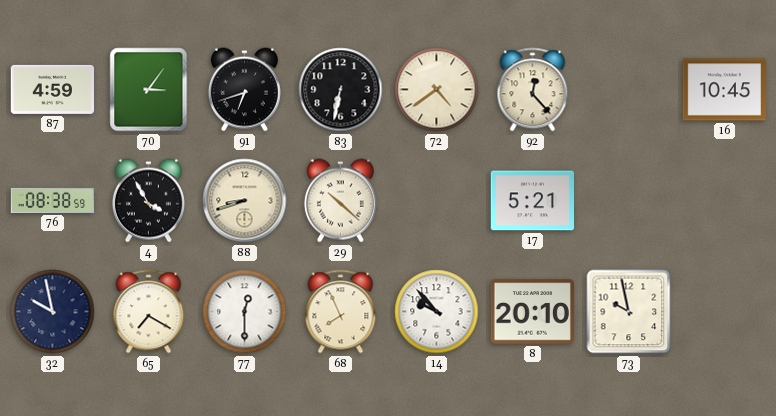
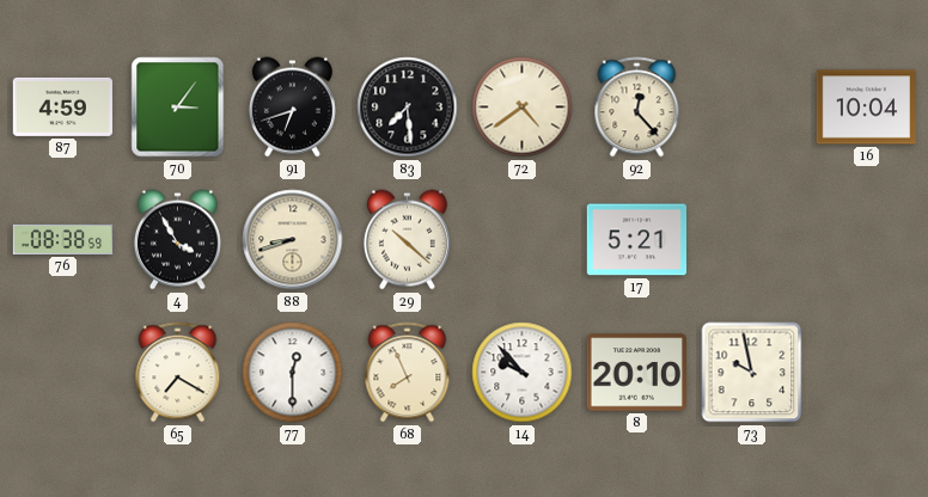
83: 6:32 -> 7:29
16: 10:45 -> 10:04
32: 9:58 -> none
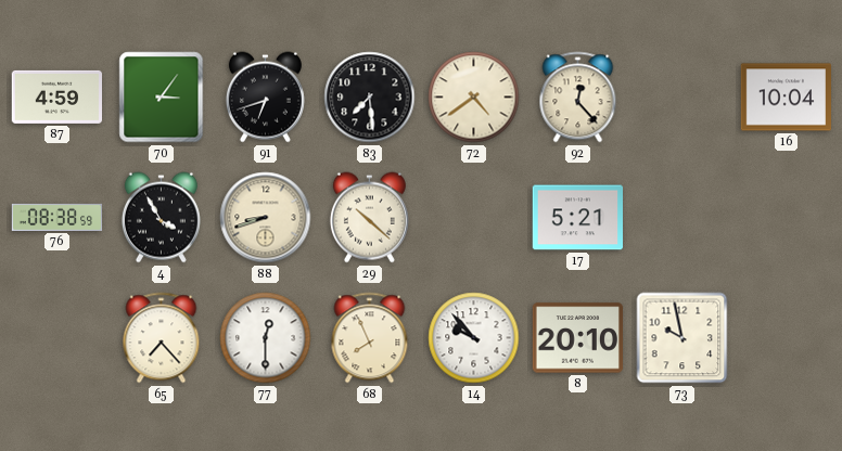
65: 7:20 -> 7:23
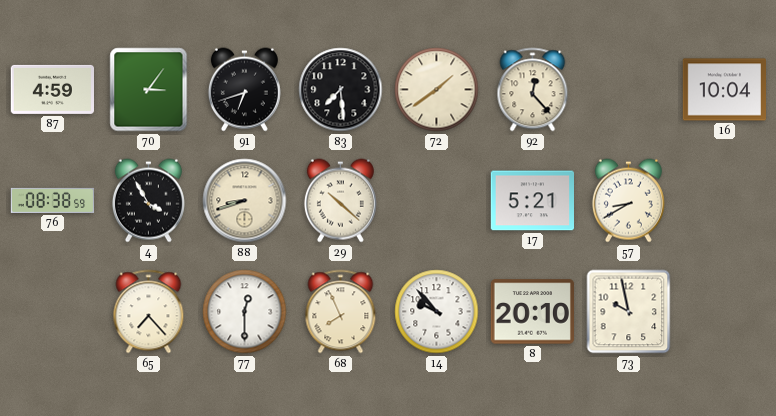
72: 4:39 -> 1:39
57: none -> 8:40
